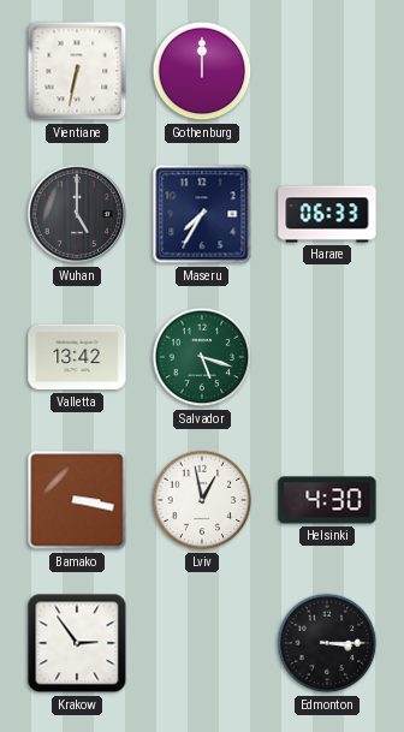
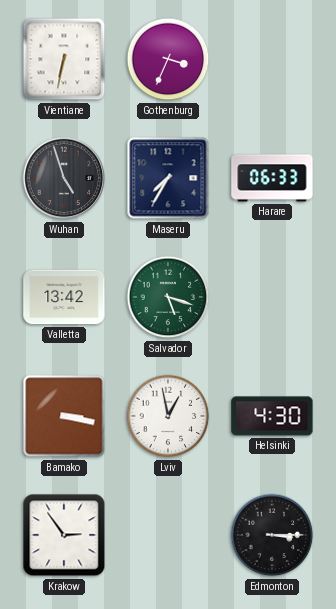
Gothenburg: 12:00 -> 3:34
Wuhan: 5:00 -> 4:57
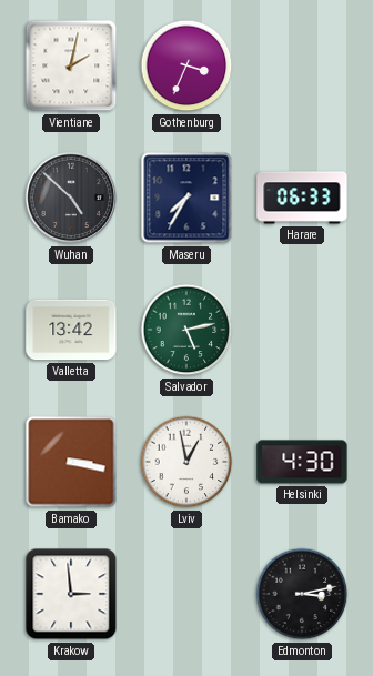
Vientiane: 6:32 -> 2:02
Wuhan: 4:57 -> 4:52
Salvador: 5:18 -> 5:13
Krakow: 2:54 -> 2:59
Edmonton: 3:15 -> 3:13
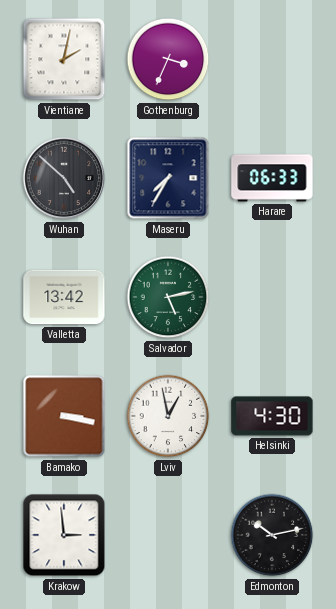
Edmonton: 3:13 -> 10:13
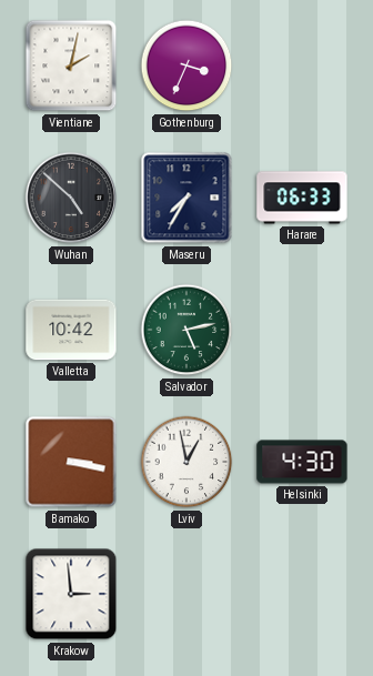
Valletta: 13:42 -> 10:42
Edmonton: 10:13 -> none
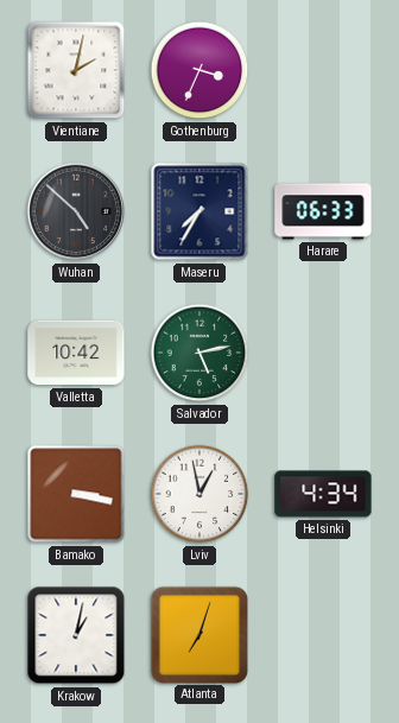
Helsinki: 4:30 -> 4:34
Krakow: 2:59 -> 1:02
Atlanta: none -> 7:03
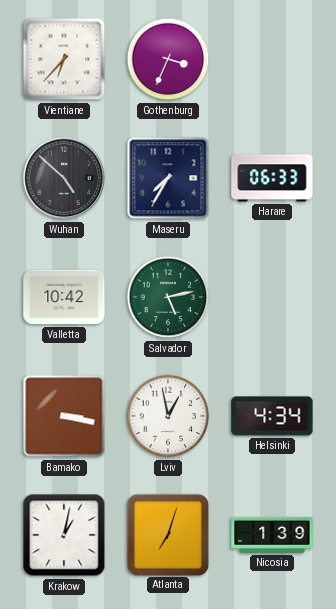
Vientiane: 2:02 -> 6:37
Nicosia: none -> 1:39
